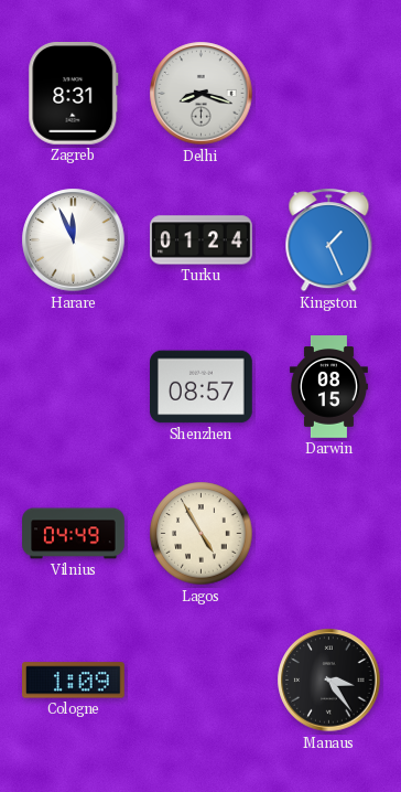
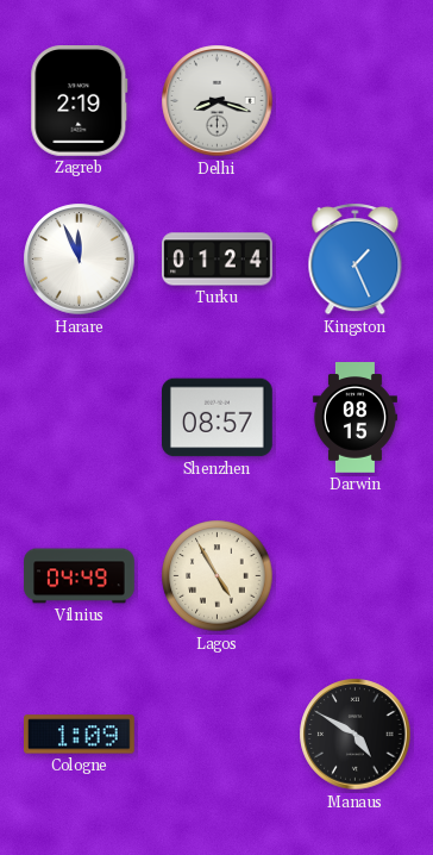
Zagreb: 8:31 -> 2:19
Manaus: 3:24 -> 4:50
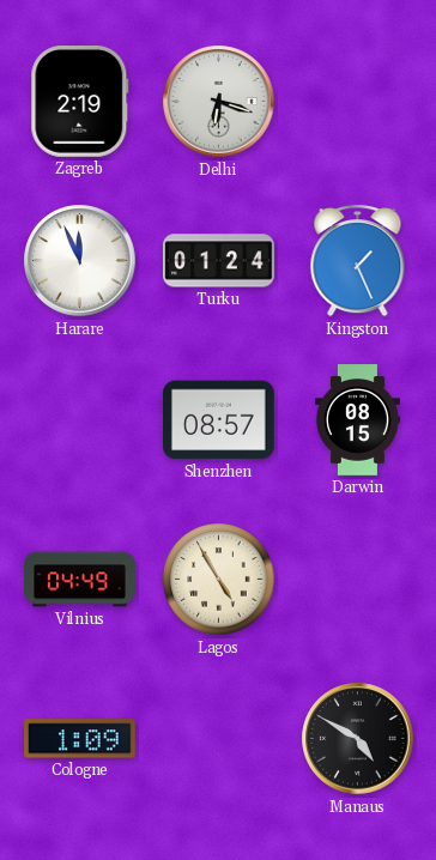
Delhi: 8:18 -> 6:18
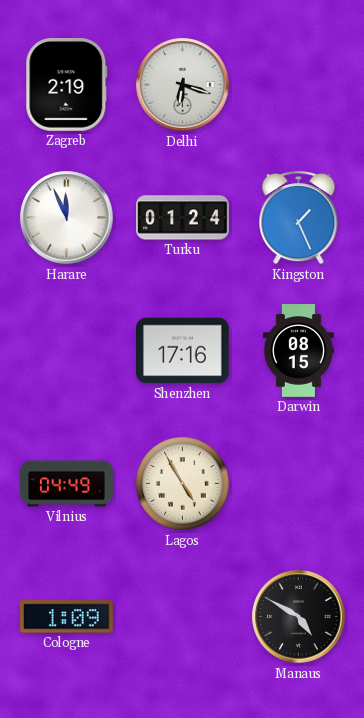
Shenzhen: 08:57 -> 17:16
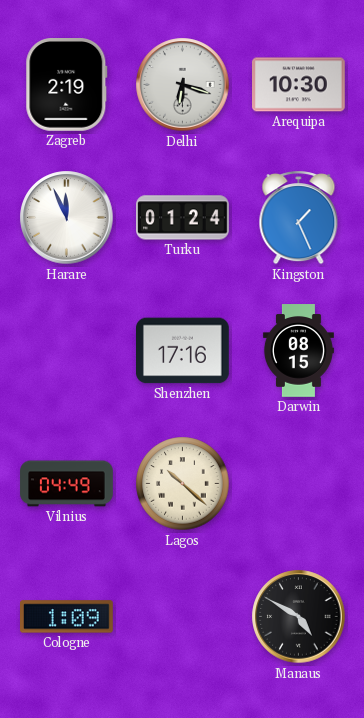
Arequipa: none -> 10:30
Lagos: 4:55 -> 10:22
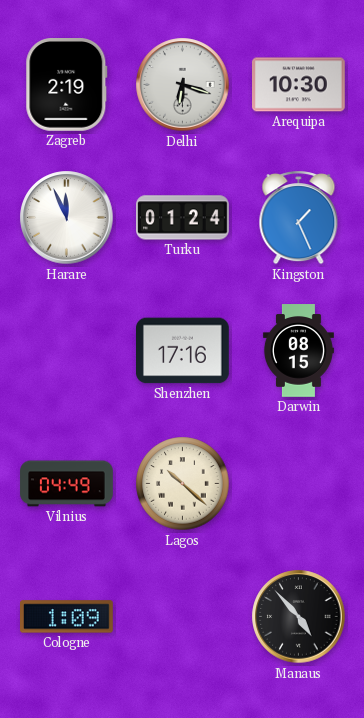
Manaus: 4:50 -> 4:53
